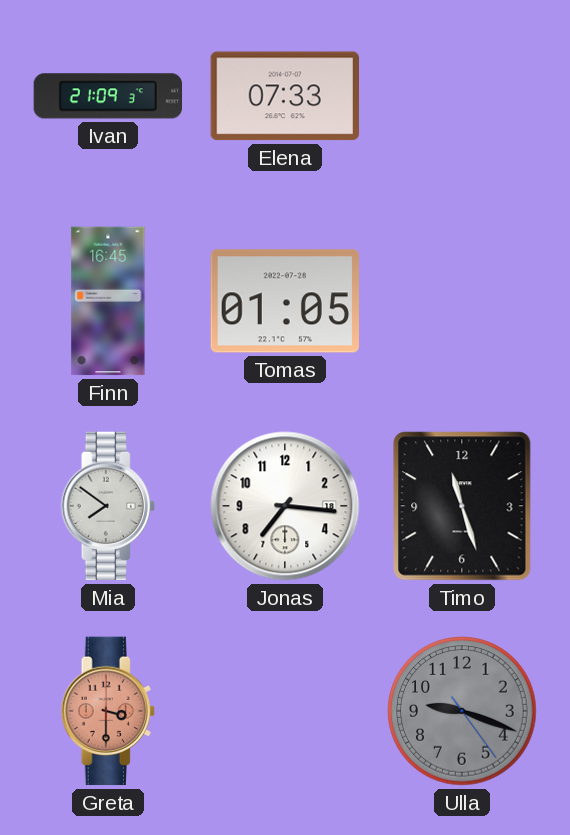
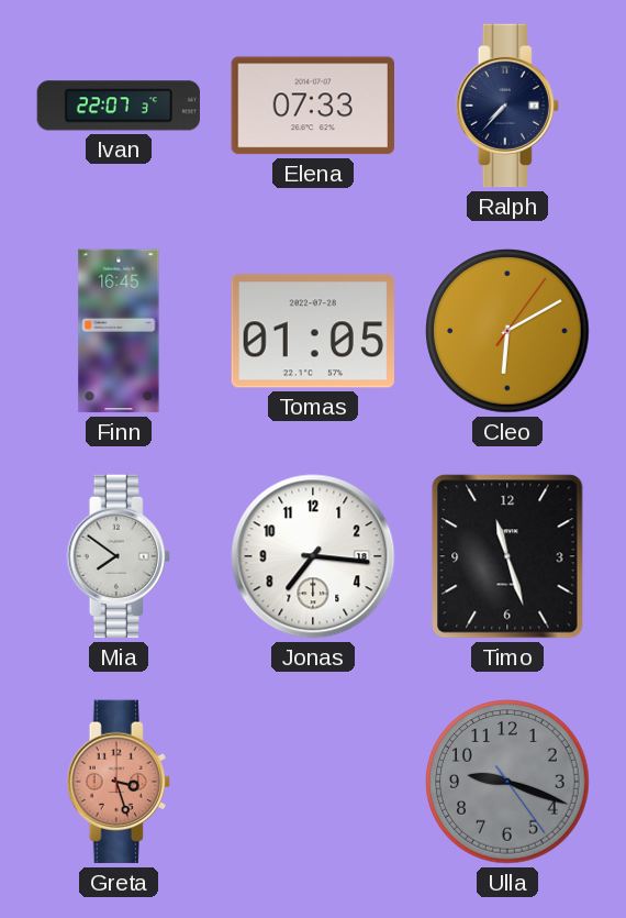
Ivan: 21:09 -> 22:07
Ralph: none -> 7:37
Cleo: none -> 6:10
Greta: 3:30 -> 3:27
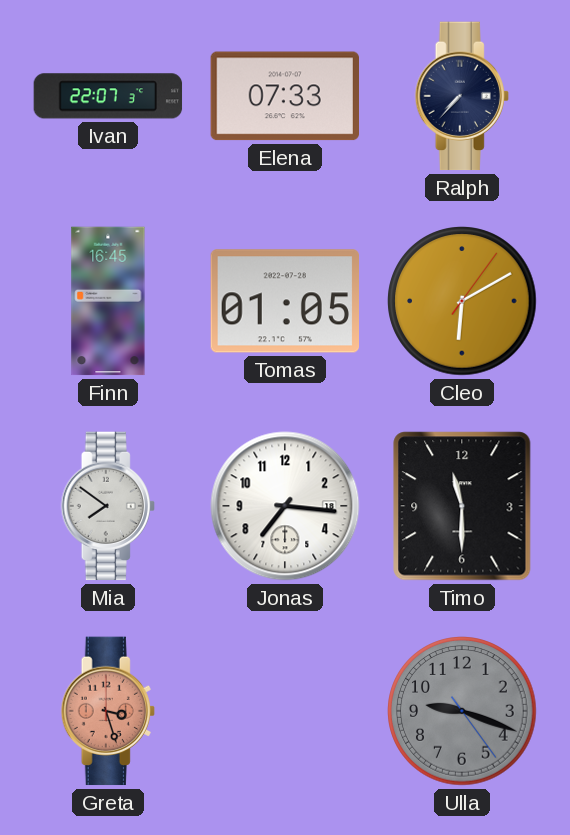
Timo: 11:27 -> 11:30
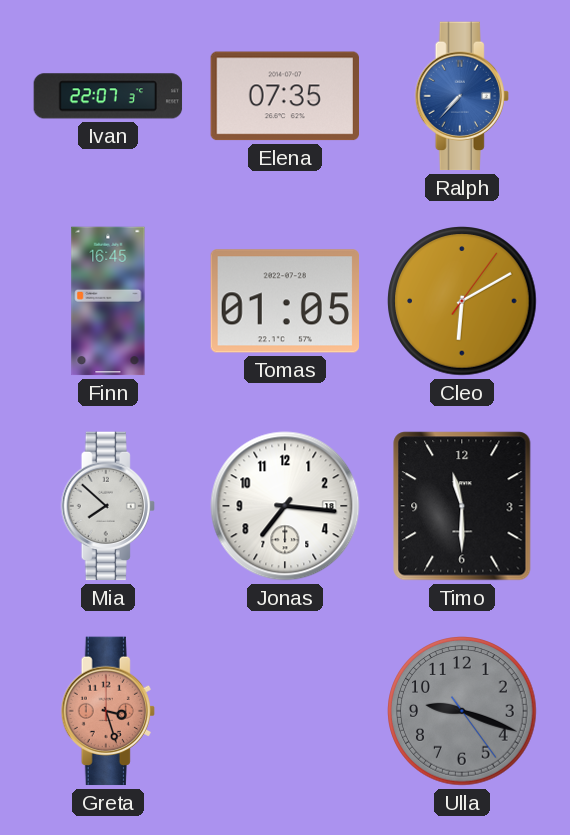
Elena: 07:33 -> 07:35
Ralph dial: navy -> blue
Mia: 7:51 -> 7:52
